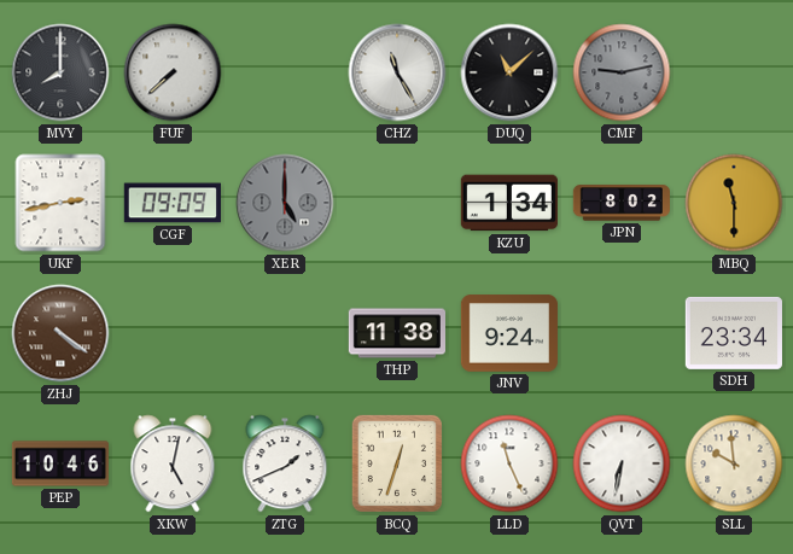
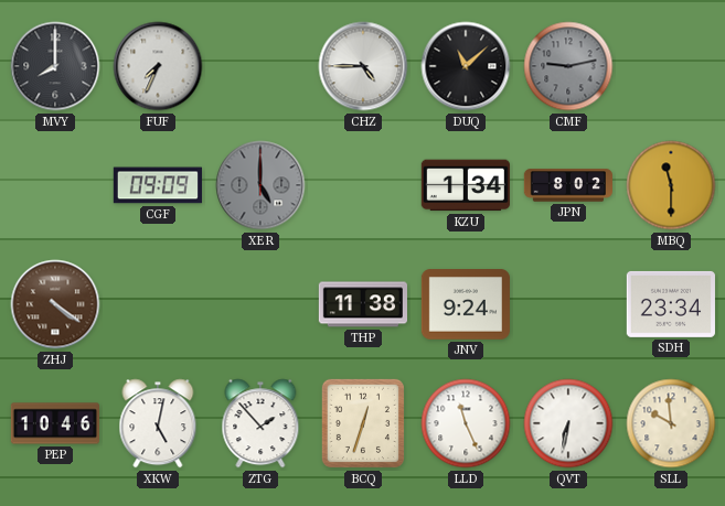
FUF: 7:38 -> 7:34
CHZ: 11:25 -> 4:45
UKF: 2:43 -> none
ZTG: 1:41 -> 1:53
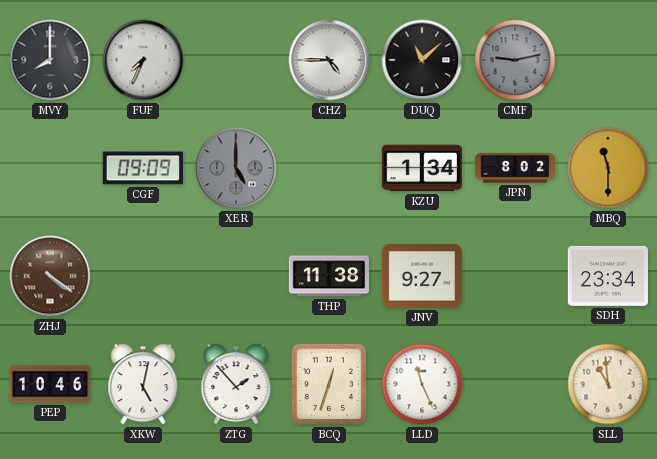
JNV: 9:24 -> 9:27
QVT: 6:32 -> none
SLL: 9:59 -> 10:59
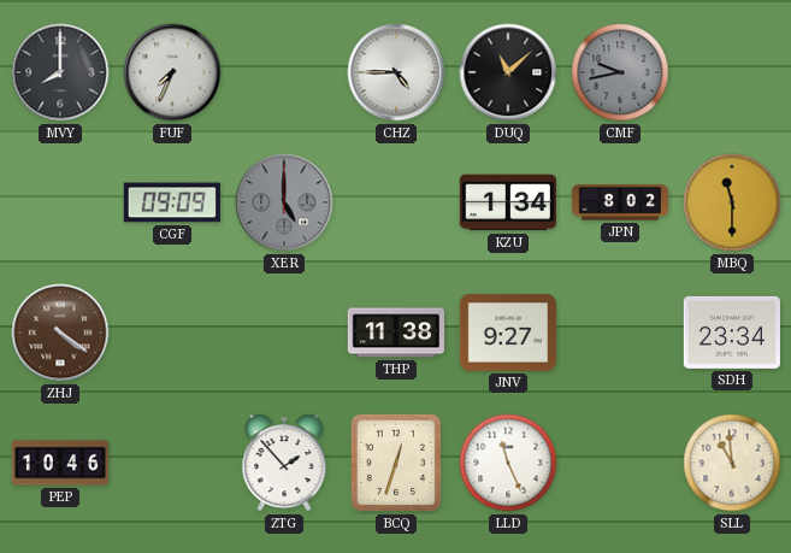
CMF: 9:13 -> 9:43
XKW: 5:02 -> none
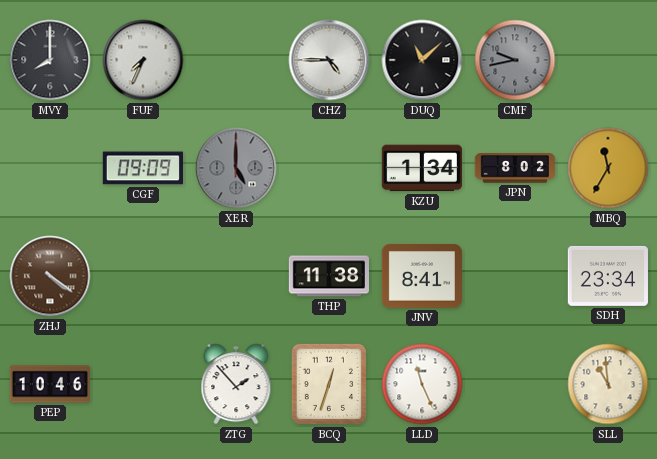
MBQ: 11:30 -> 11:35
JNV: 9:27 -> 8:41
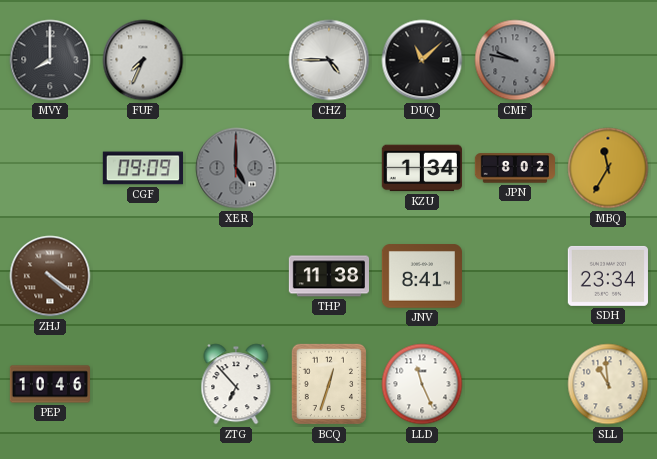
CMF: 9:43 -> 9:47
ZTG: 1:53 -> 6:53
